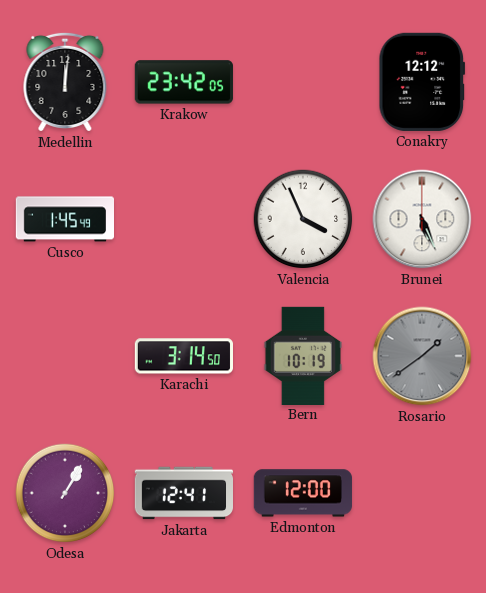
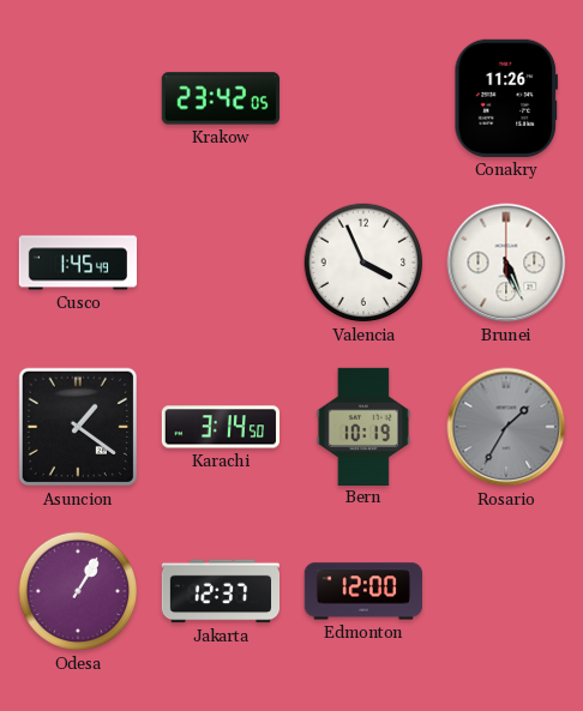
Medellin: 12:01 -> none
Conakry: 12:12 -> 11:26
Asuncion: none -> 1:21
Rosario: 1:39 -> 1:35
Jakarta: 12:41 -> 12:37
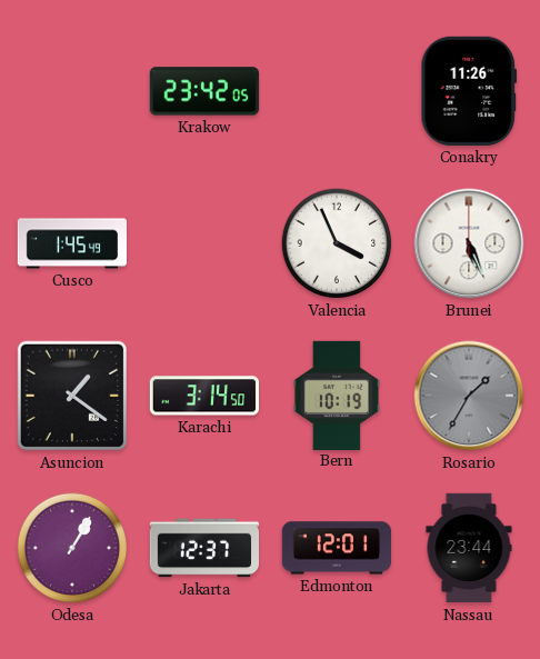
Edmonton: 12:00 -> 12:01
Nassau: none -> 23:44
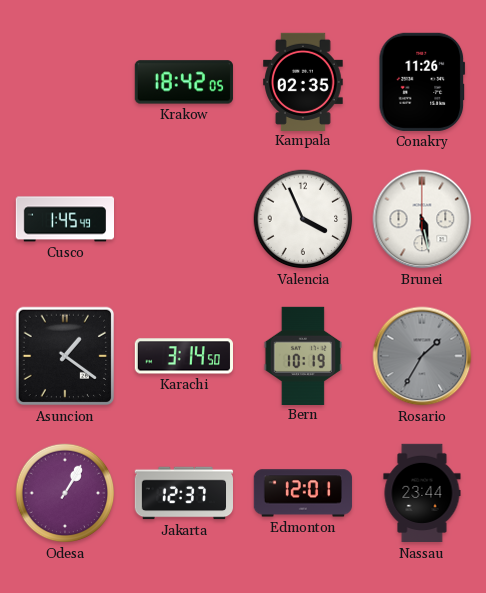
Krakow: 23:42 -> 18:42
Kampala: none -> 02:35
Brunei: 5:26 -> 5:28
